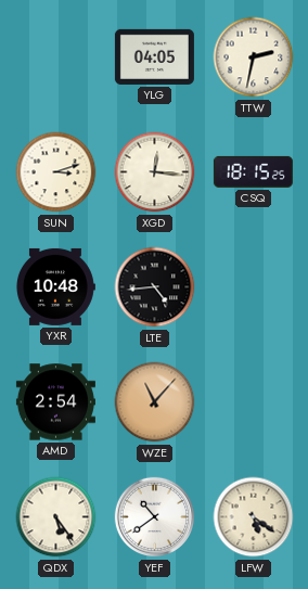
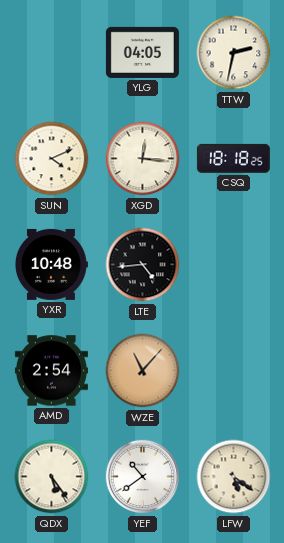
SUN: 3:12 -> 4:11
CSQ: 18:15 -> 18:18
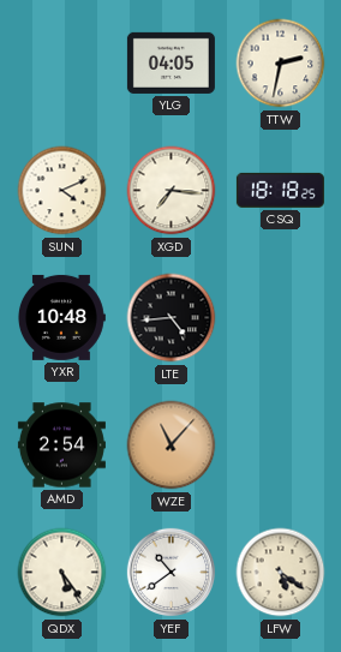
XGD: 12:16 -> 7:16
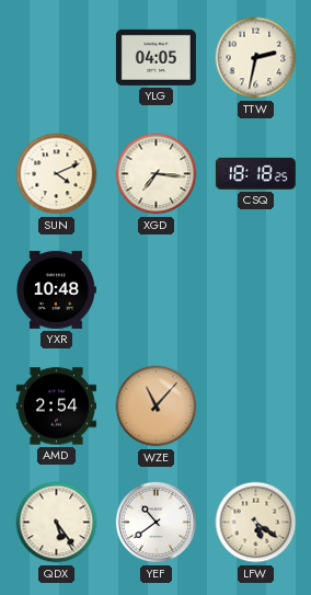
LTE: 4:44 -> none
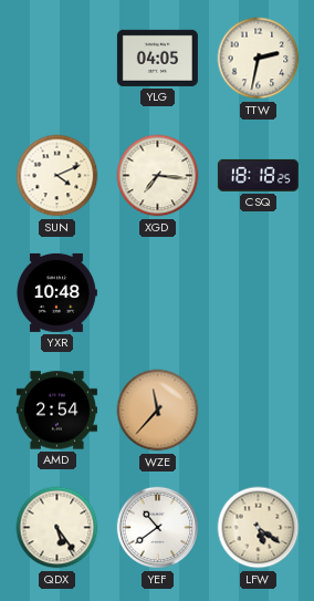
WZE: 11:07 -> 11:37
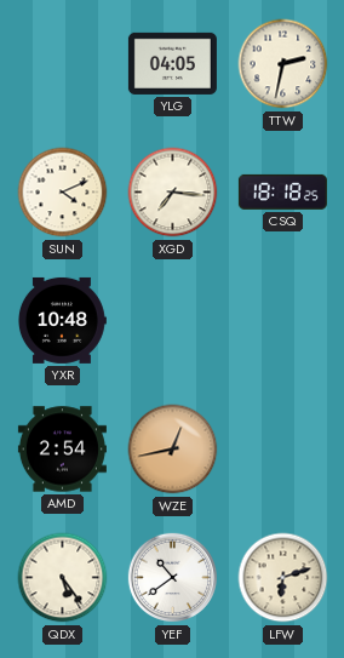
WZE: 11:37 -> 12:43
LFW: 5:21 -> 6:12
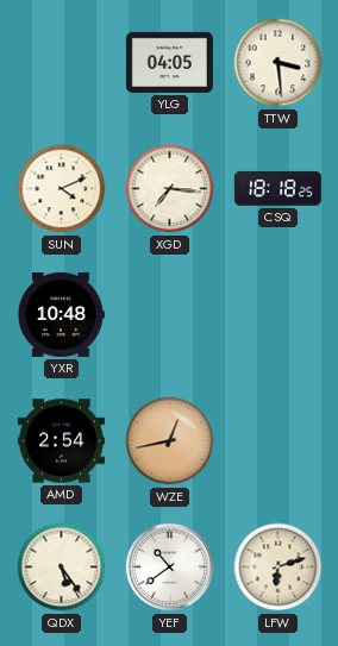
TTW: 2:32 -> 3:29
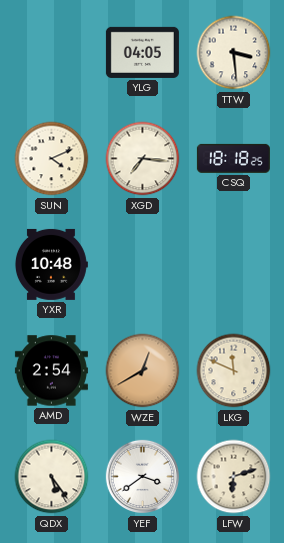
WZE: 12:43 -> 12:40
LKG: none -> 11:49
YEF: 10:39 -> 3:39
